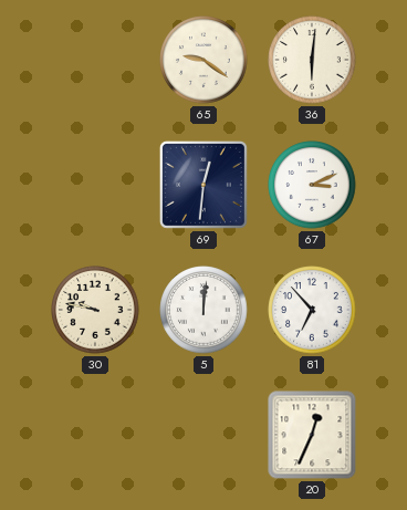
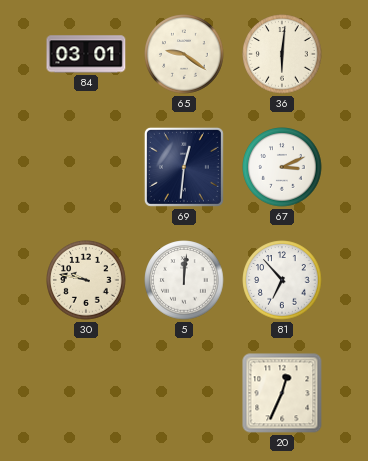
84: none -> 03:01
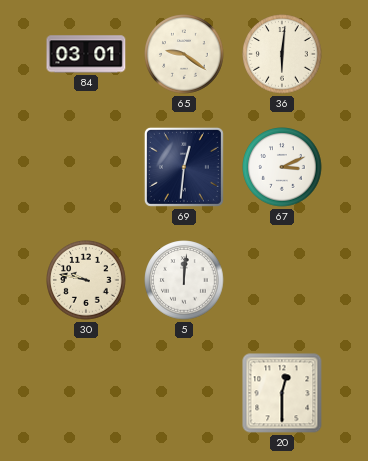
81: 6:53 -> none
20: 12:34 -> 12:30
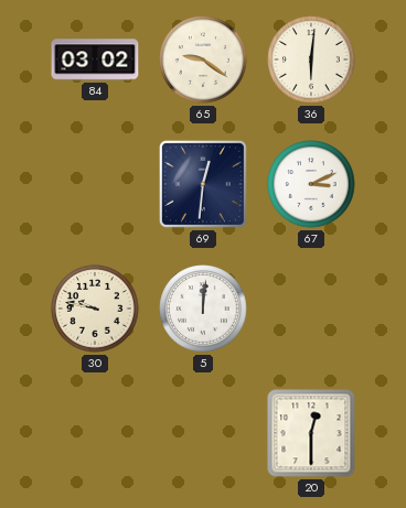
84: 03:01 -> 03:02
